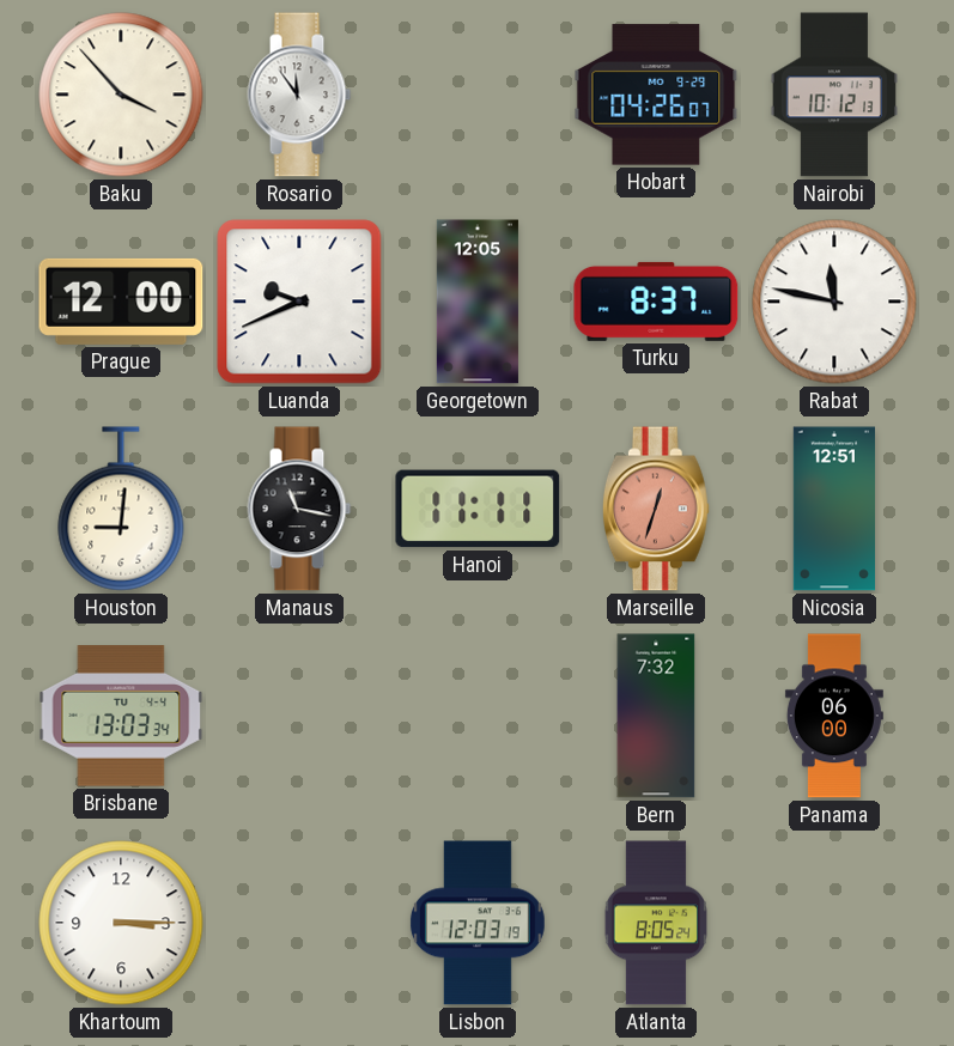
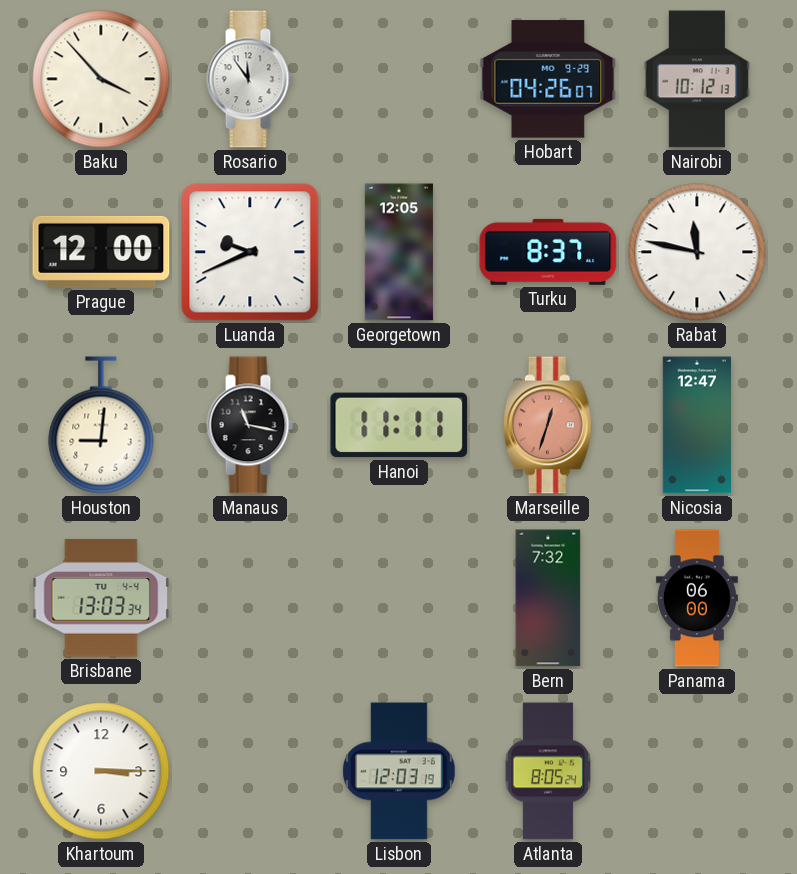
Nicosia: 12:51 -> 12:47
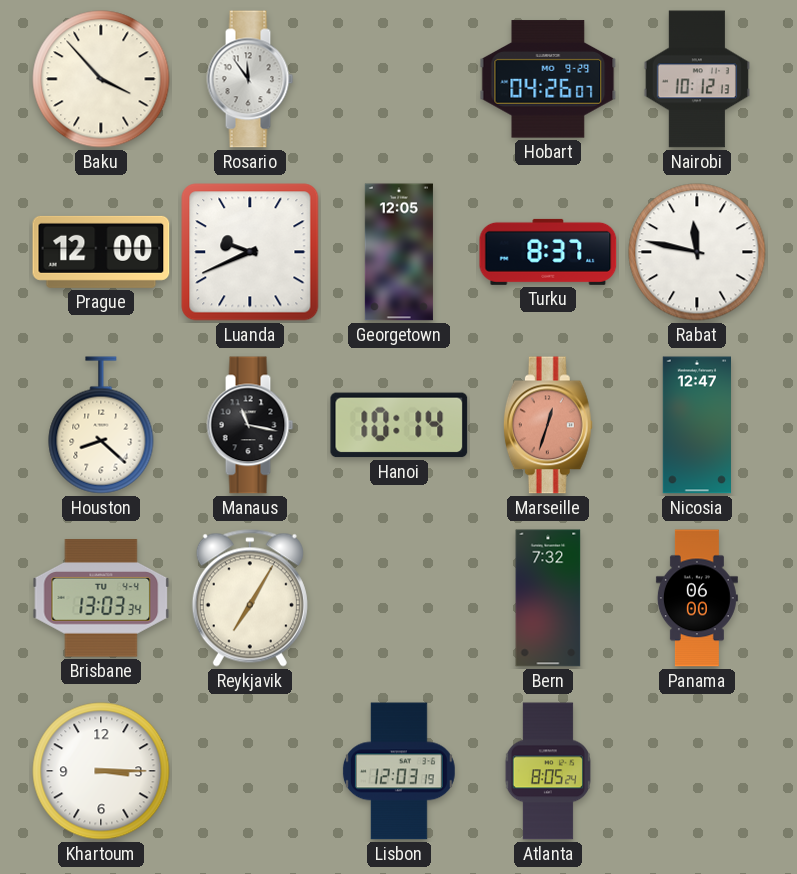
Houston: 9:01 -> 8:22
Hanoi: 11:11 -> 10:14
Reykjavik: none -> 7:05
